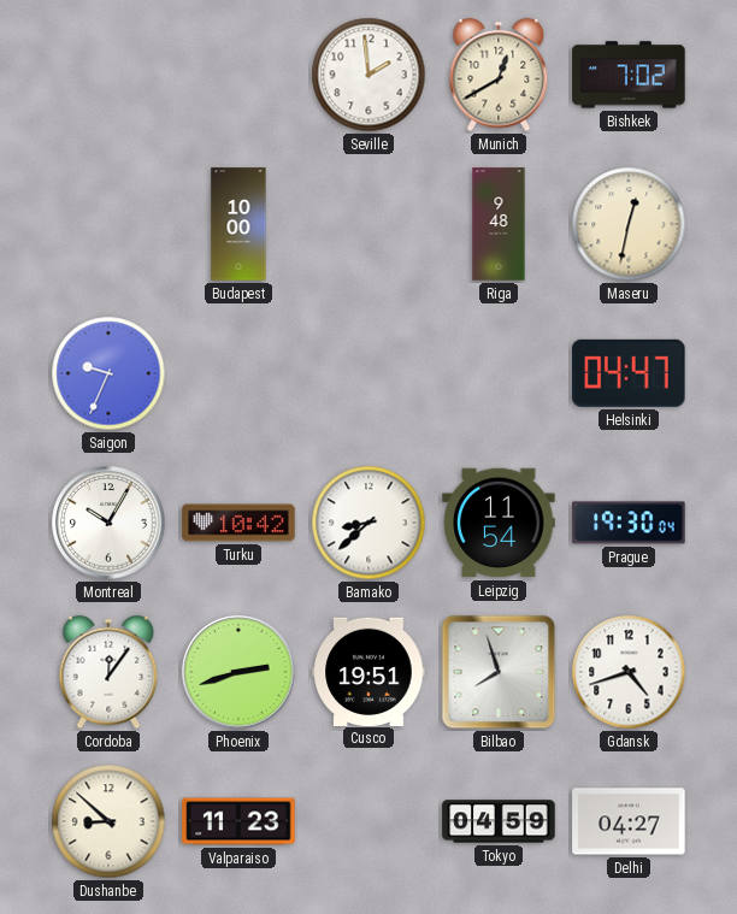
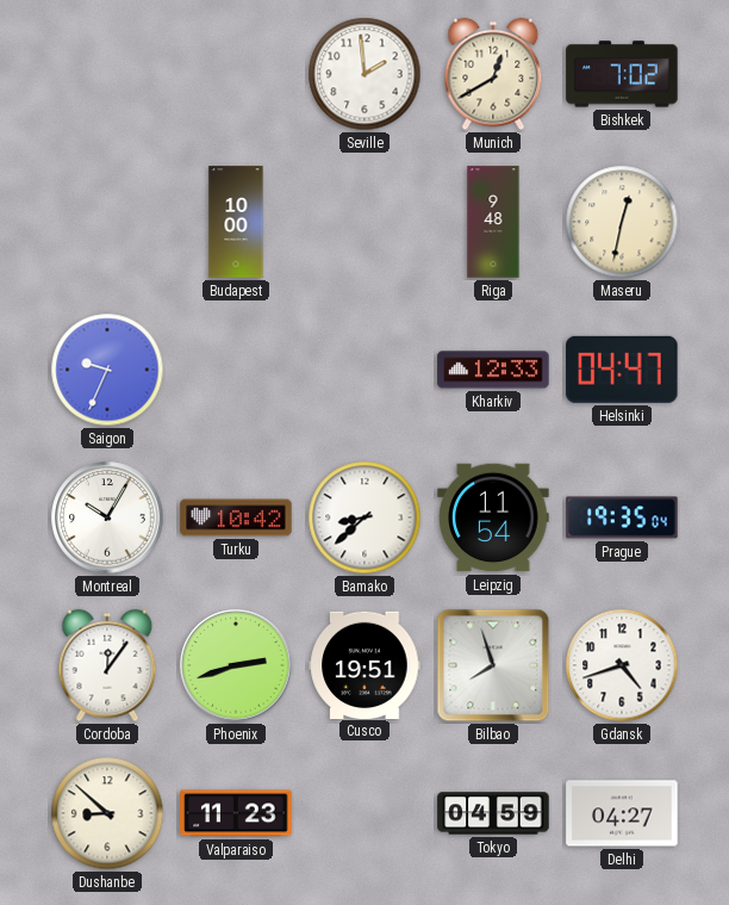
Kharkiv: none -> 12:33
Prague: 19:30 -> 19:35
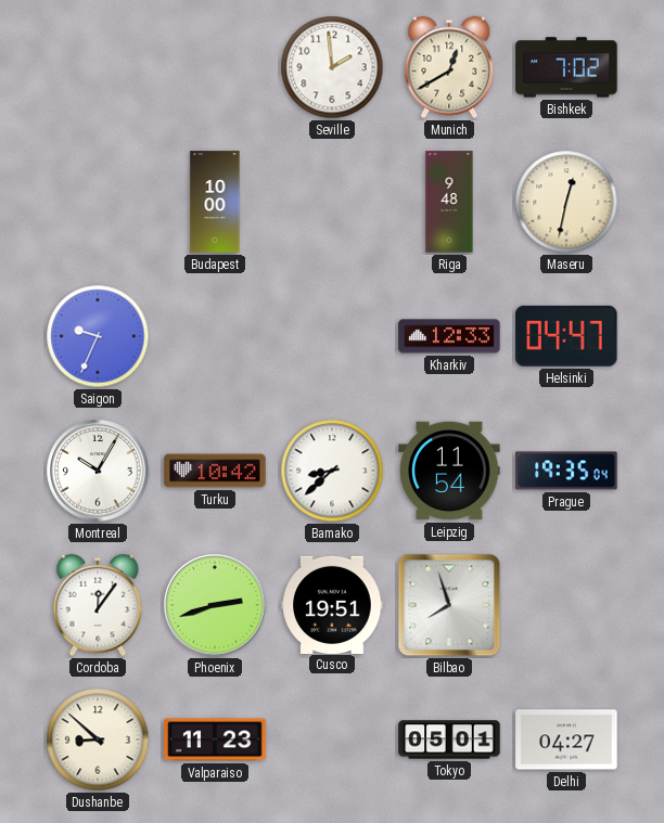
Gdansk: 4:42 -> none
Tokyo: 04:59 -> 05:01
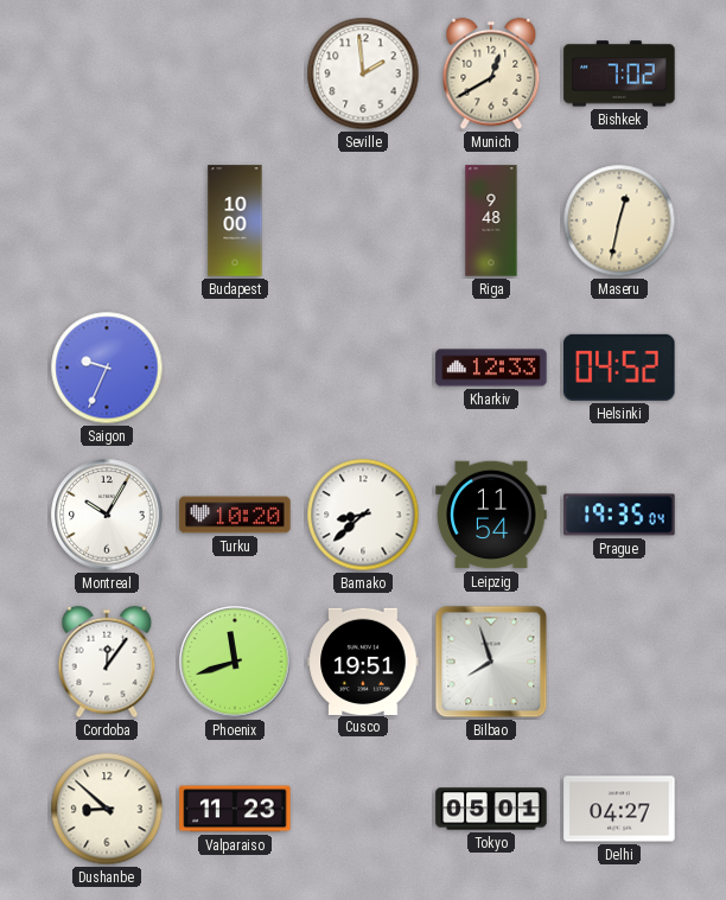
Helsinki: 04:47 -> 04:52
Turku: 10:42 -> 10:20
Phoenix: 2:42 -> 11:42
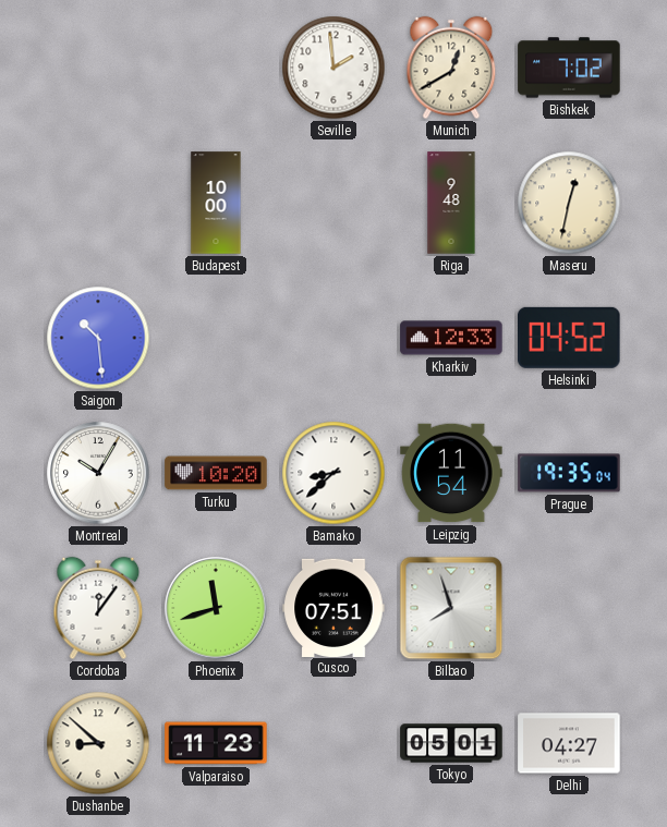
Saigon: 9:34 -> 10:29
Cusco: 19:51 -> 07:51
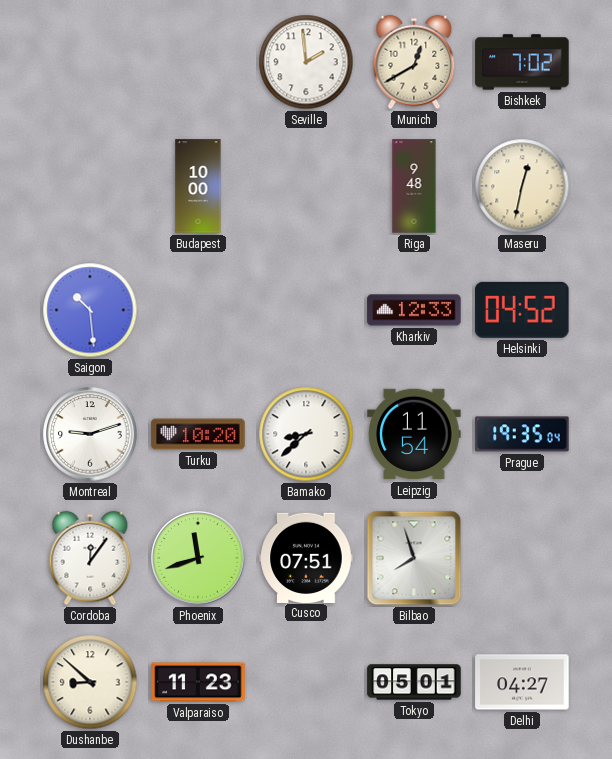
Montreal: 10:05 -> 9:12
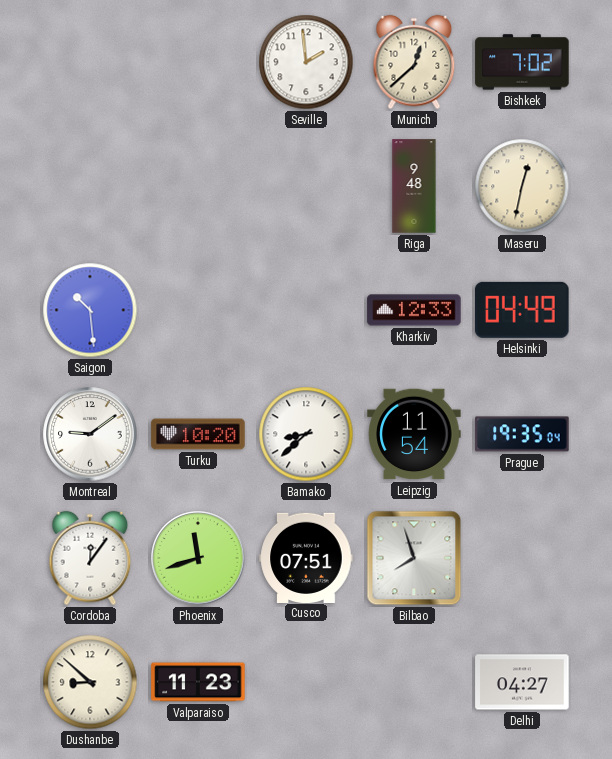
Munich: 12:40 -> 12:38
Budapest: 10:00 -> none
Helsinki: 04:52 -> 04:49
Montreal: 9:12 -> 9:09
Tokyo: 05:01 -> none
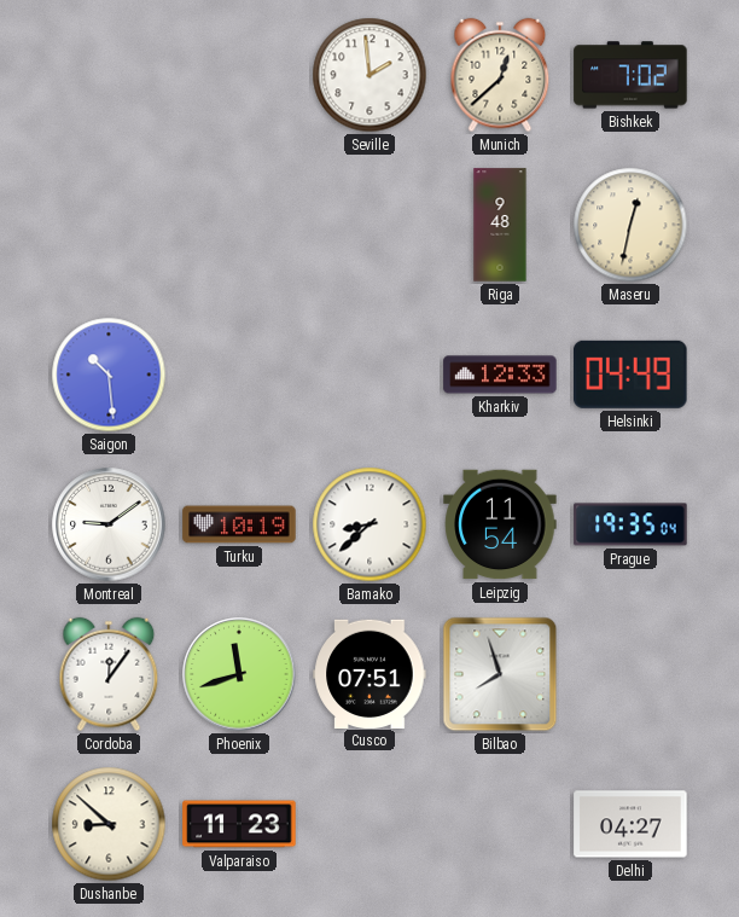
Turku: 10:20 -> 10:19
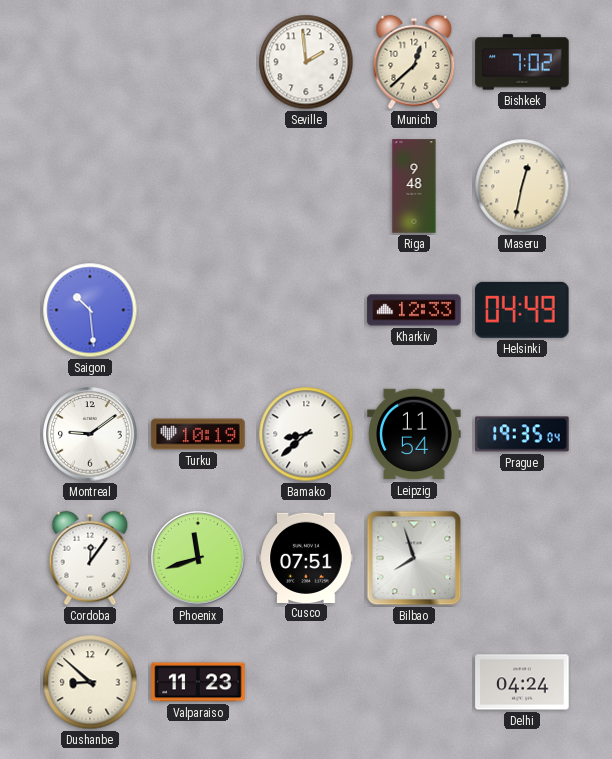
Delhi: 04:27 -> 04:24
